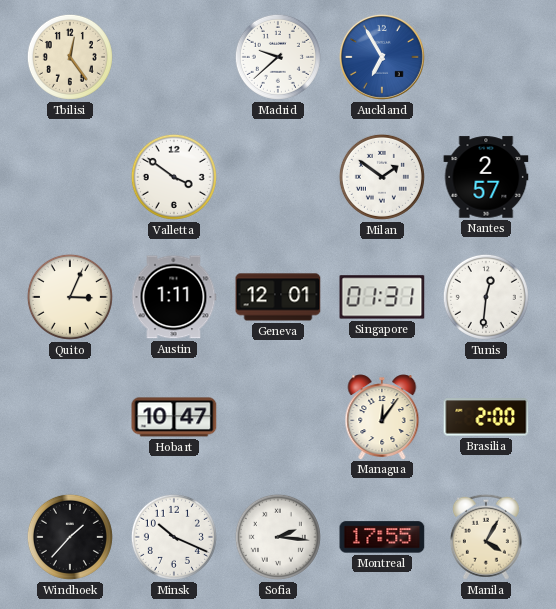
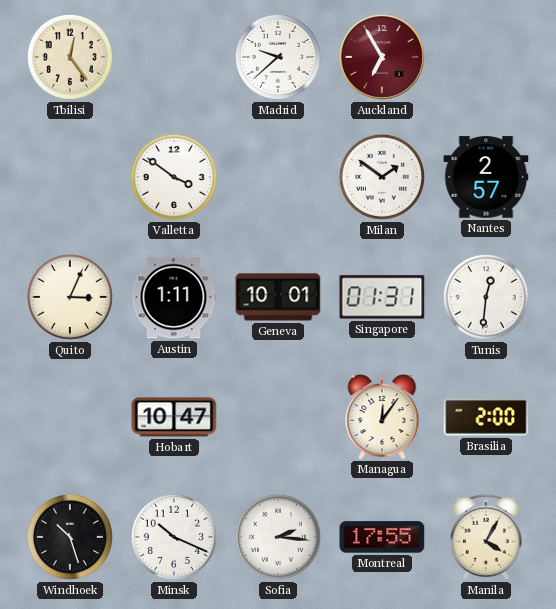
Auckland dial: blue -> burgundy
Geneva: 12:01 -> 10:01
Windhoek: 1:37 -> 10:27
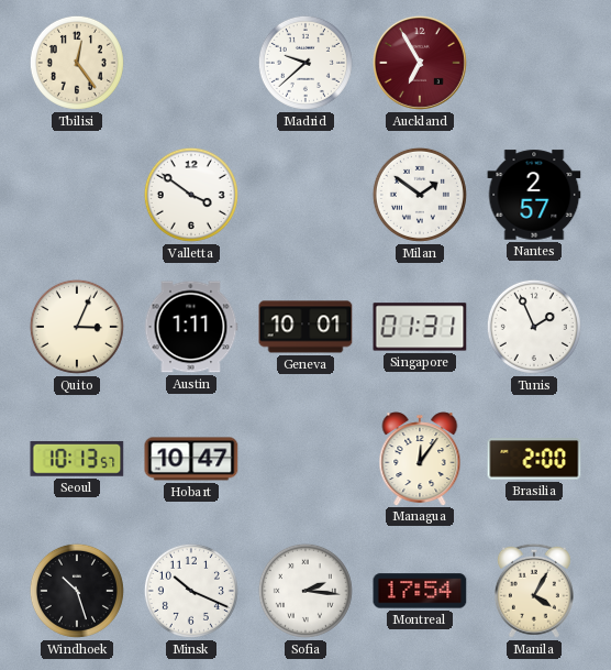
Tunis: 12:31 -> 1:56
Seoul: none -> 10:13
Montreal: 17:55 -> 17:54
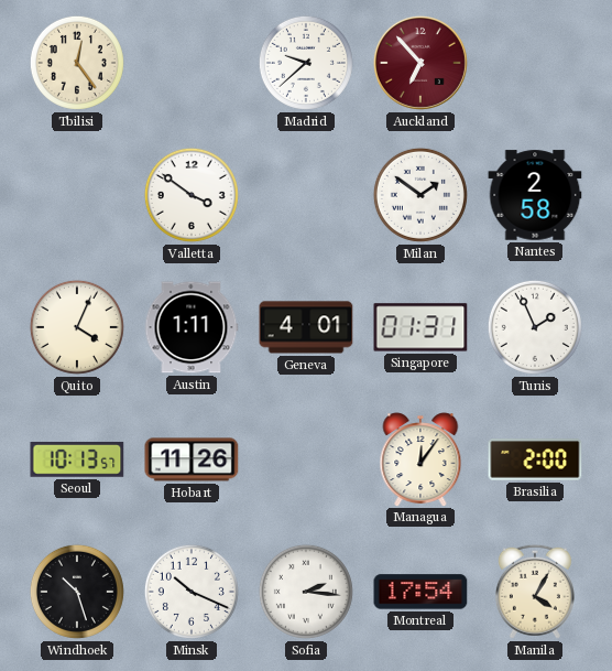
Auckland: 6:55 -> 6:53
Nantes: 2:57 -> 2:58
Quito: 3:04 -> 4:04
Geneva: 10:01 -> 4:01
Hobart: 10:47 -> 11:26
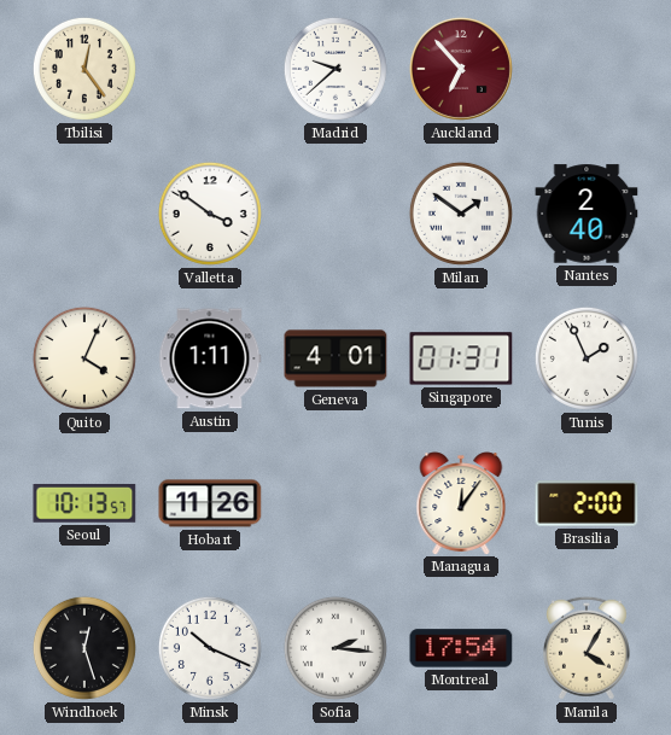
Nantes: 2:58 -> 2:40
Windhoek: 10:27 -> 12:27
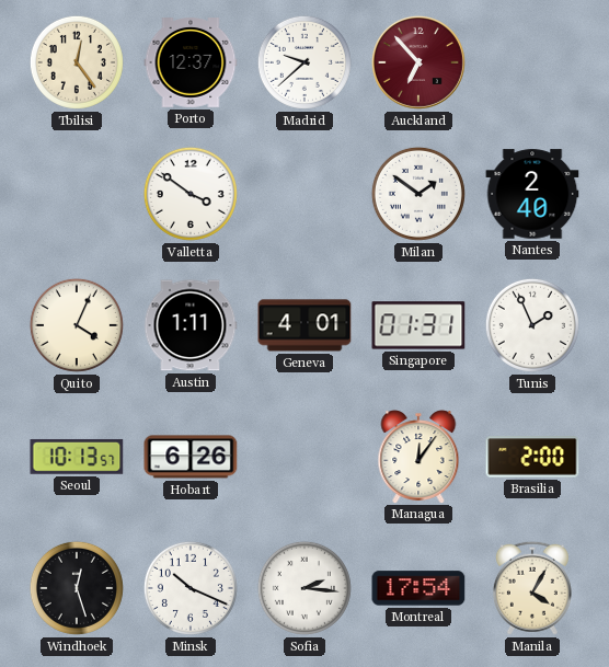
Porto: none -> 12:37
Hobart: 11:26 -> 6:26
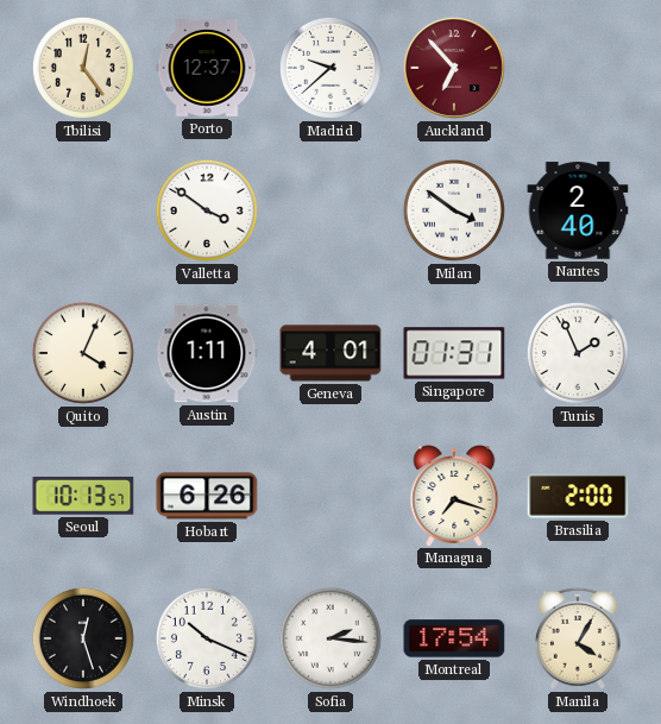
Milan: 1:51 -> 3:51
Managua: 12:06 -> 7:18
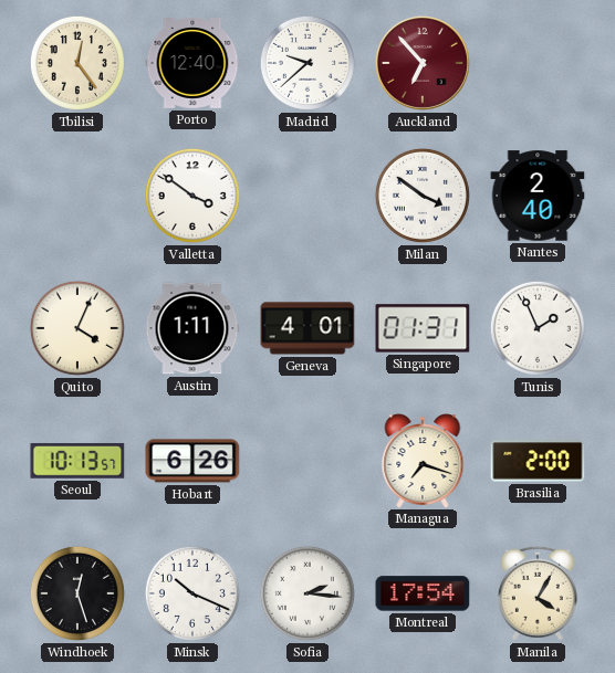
Porto: 12:37 -> 12:40
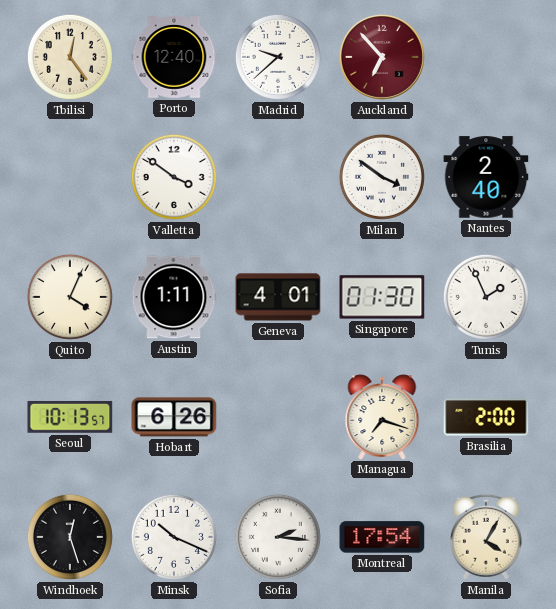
Singapore: 01:31 -> 01:30
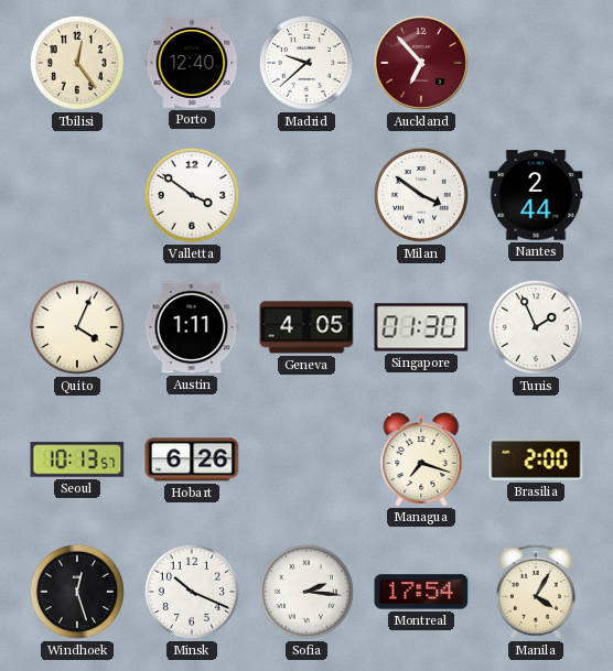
Nantes: 2:40 -> 2:44
Geneva: 4:01 -> 4:05
